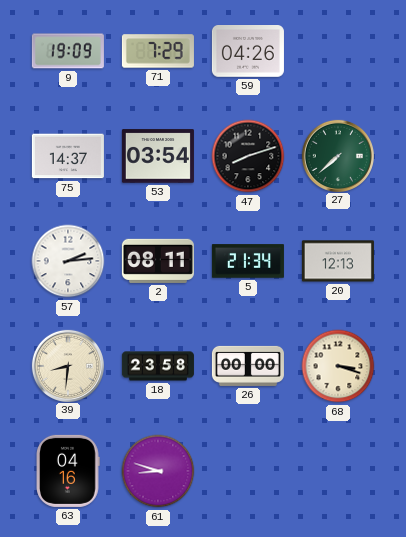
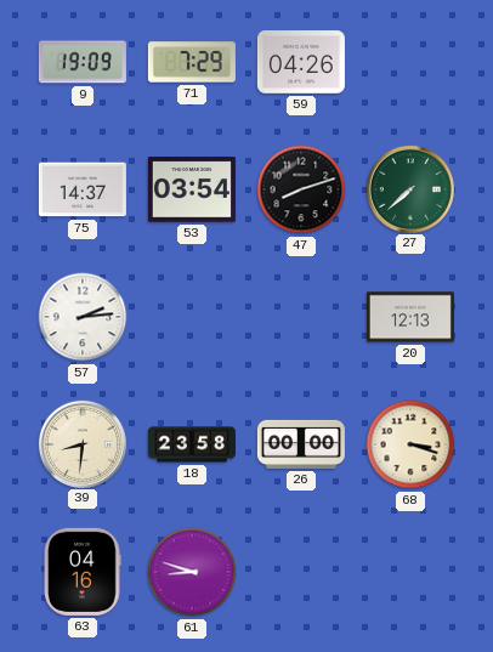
2: 08:11 -> none
5: 21:34 -> none
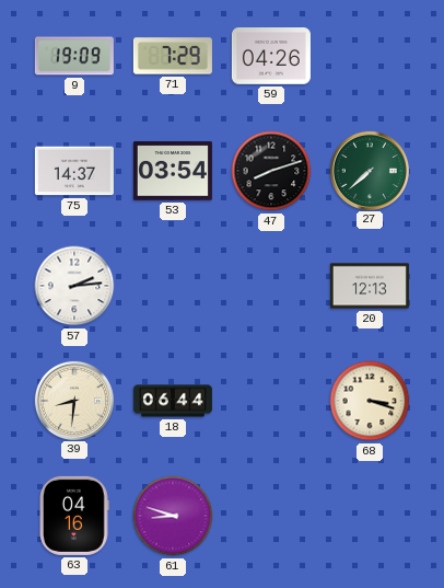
18: 23:58 -> 06:44
26: 00:00 -> none
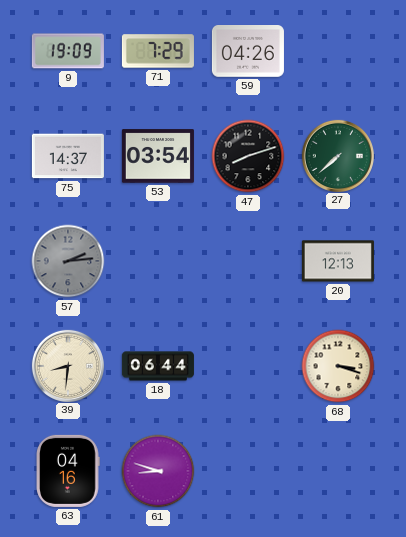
57 dial: white -> grey
